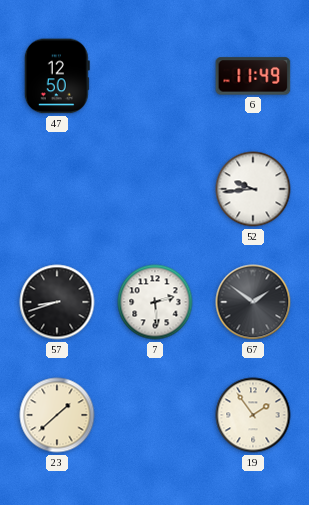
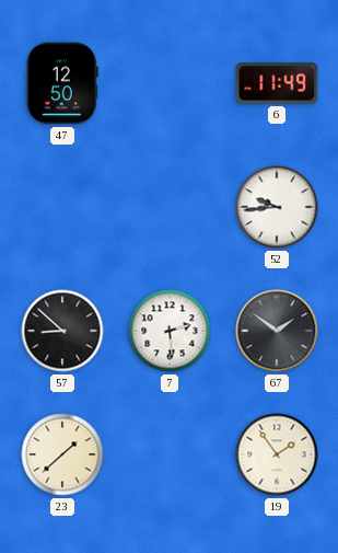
57: 8:42 -> 8:52
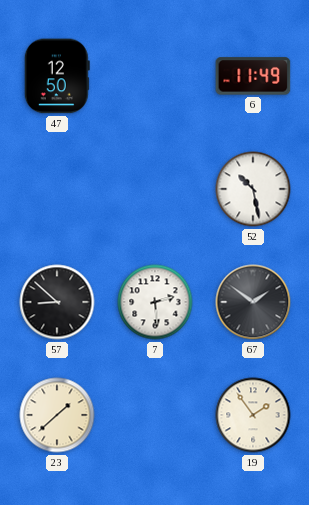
52: 9:44 -> 10:28
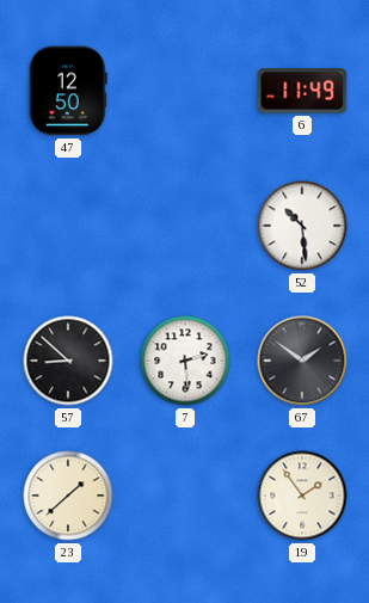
52: 10:28 -> 10:29
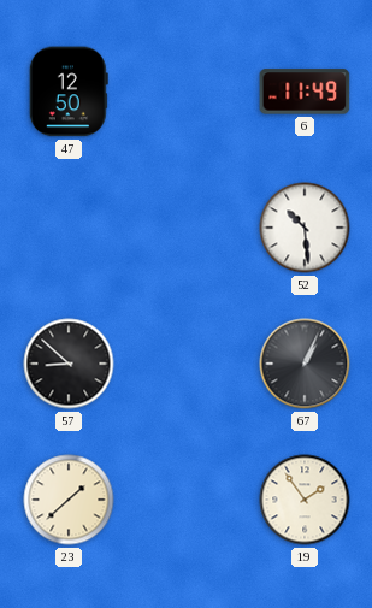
7: 2:29 -> none
67: 1:51 -> 1:04
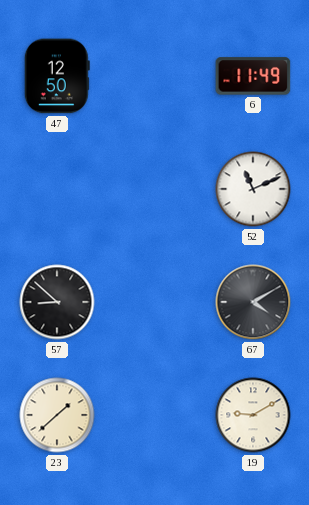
52: 10:29 -> 11:11
67: 1:04 -> 4:10
19: 1:54 -> 9:10
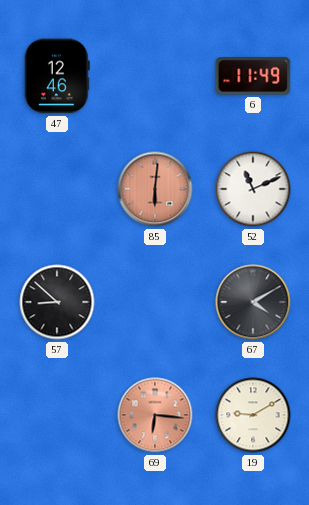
47: 12:50 -> 12:46
85: none -> 6:01
23: 1:38 -> none
69: none -> 6:16
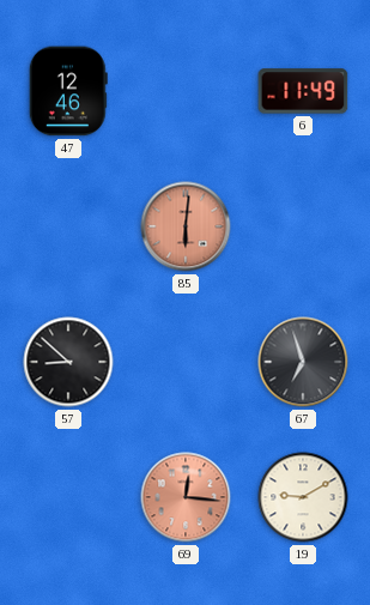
52: 11:11 -> none
67: 4:10 -> 6:57
69: 6:16 -> 12:16
